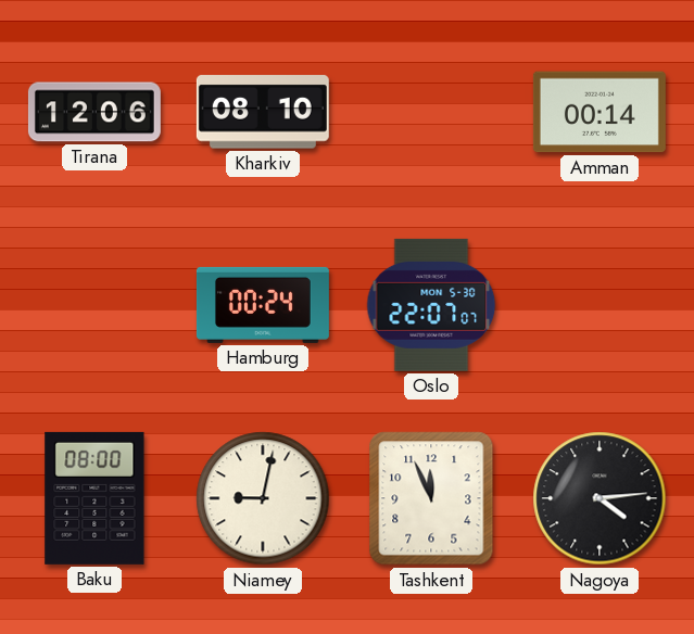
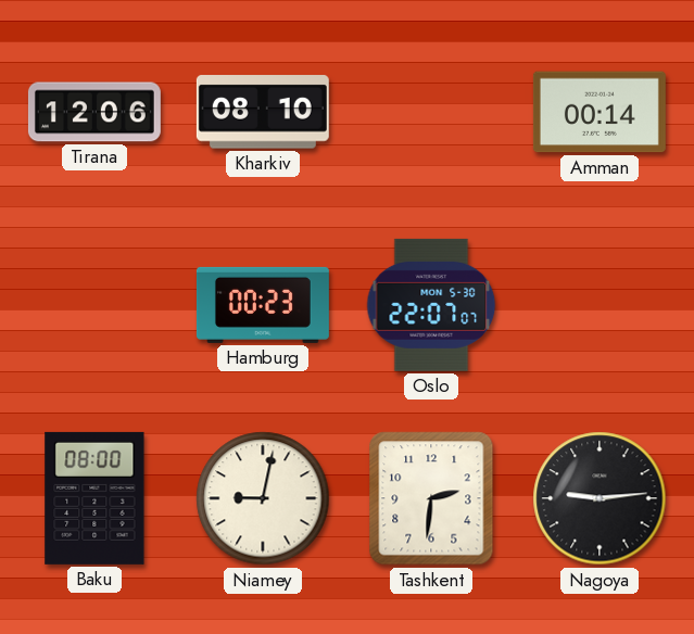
Hamburg: 00:24 -> 00:23
Tashkent: 11:56 -> 2:31
Nagoya: 4:14 -> 9:14
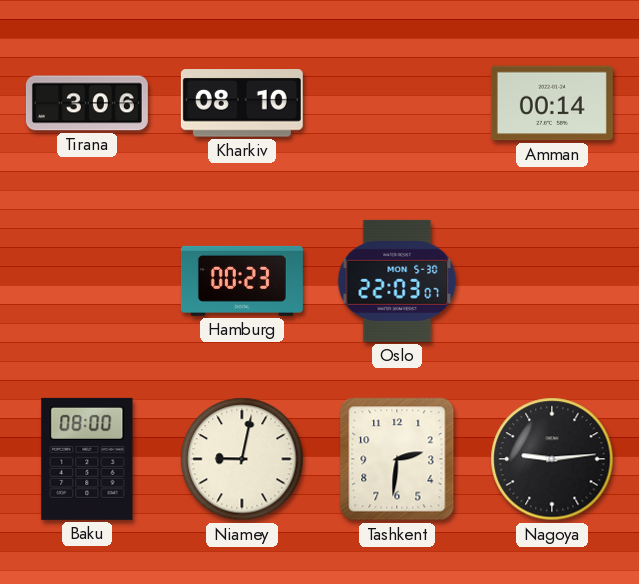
Tirana: 12:06 -> 3:06
Oslo: 22:07 -> 22:03
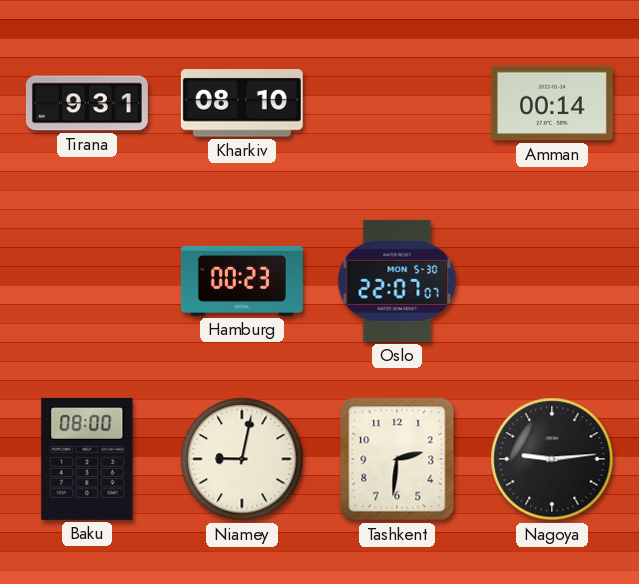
Tirana: 3:06 -> 9:31
Oslo: 22:03 -> 22:07
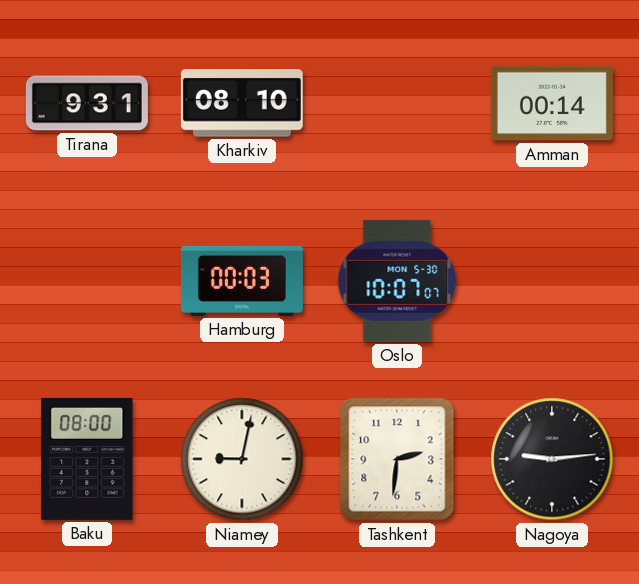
Hamburg: 00:23 -> 00:03
Oslo: 22:07 -> 10:07
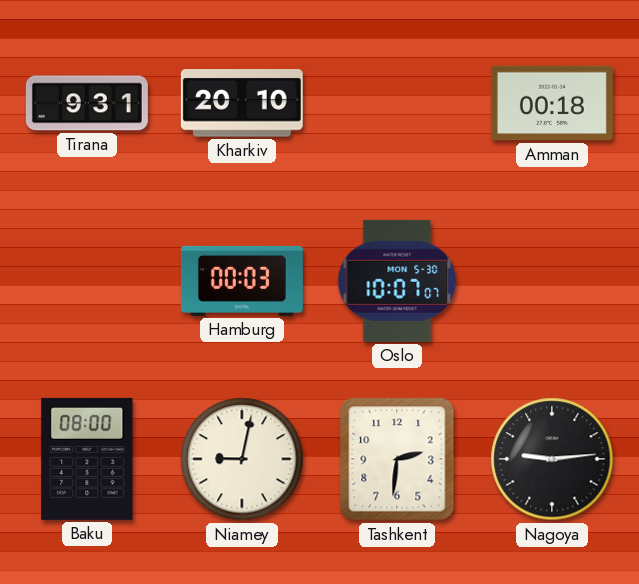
Kharkiv: 08:10 -> 20:10
Amman: 00:14 -> 00:18
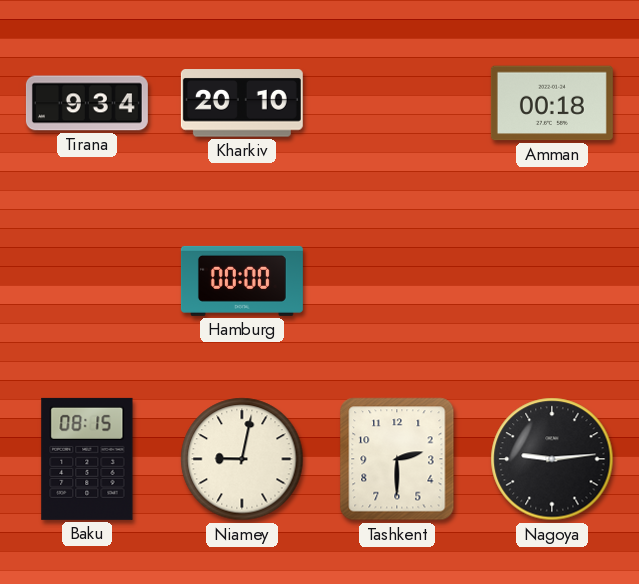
Tirana: 9:31 -> 9:34
Hamburg: 00:03 -> 00:00
Oslo: 10:07 -> none
Baku: 08:00 -> 08:15
Tashkent: 2:31 -> 2:30
